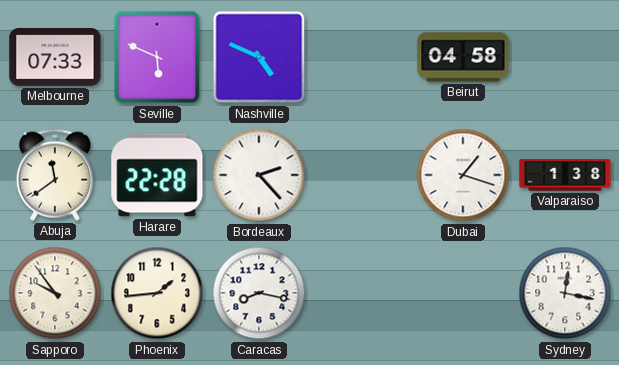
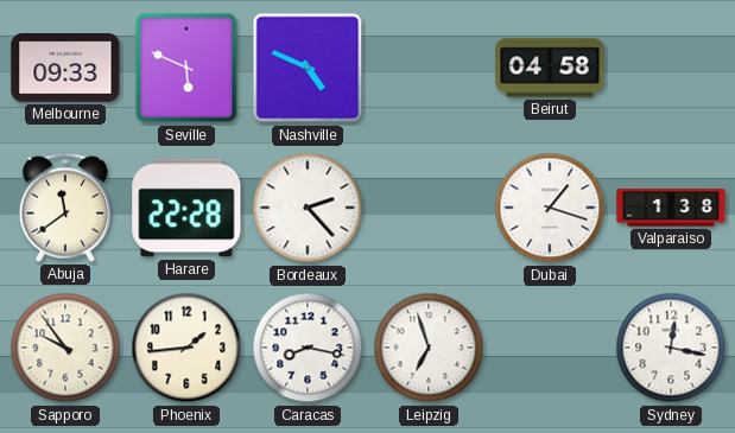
Melbourne: 07:33 -> 09:33
Leipzig: none -> 6:57
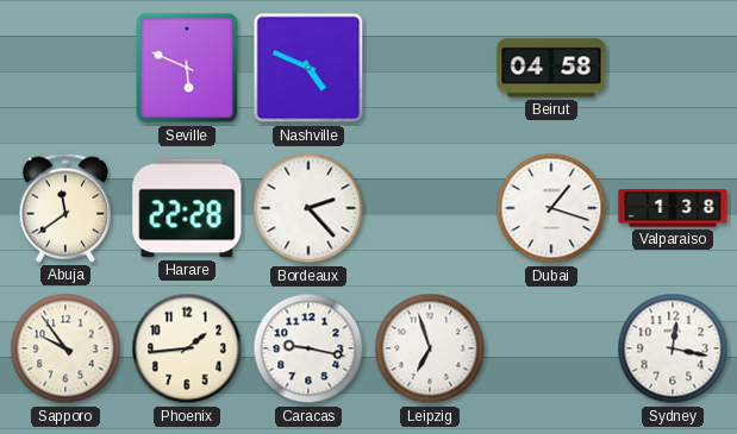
Melbourne: 09:33 -> none
Caracas: 8:17 -> 9:17
